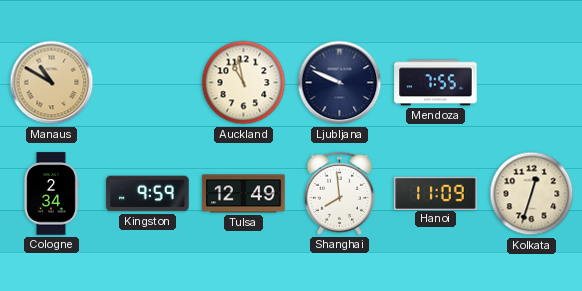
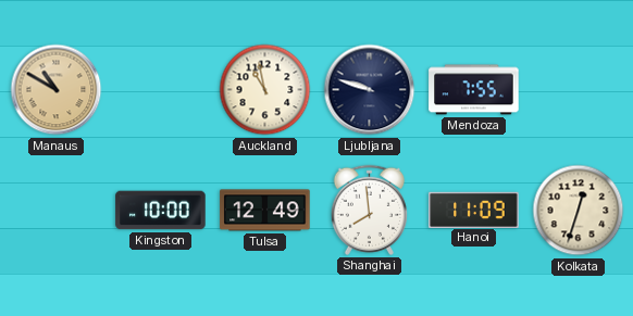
Ljubljana: 9:49 -> 9:48
Cologne: 2:34 -> none
Kingston: 9:59 -> 10:00
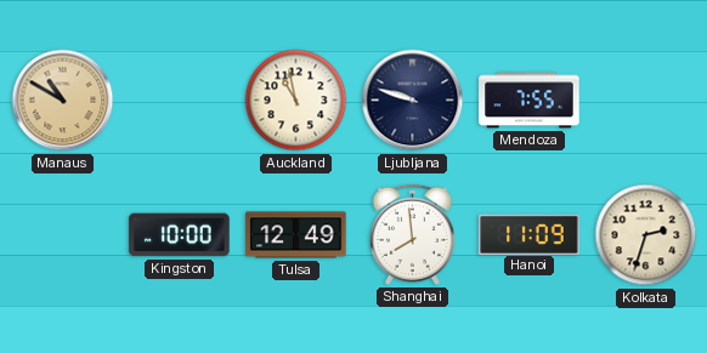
Kolkata: 12:33 -> 2:33
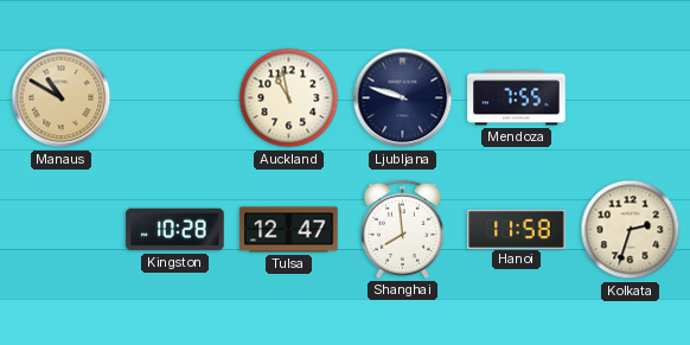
Kingston: 10:00 -> 10:28
Tulsa: 12:49 -> 12:47
Hanoi: 11:09 -> 11:58
